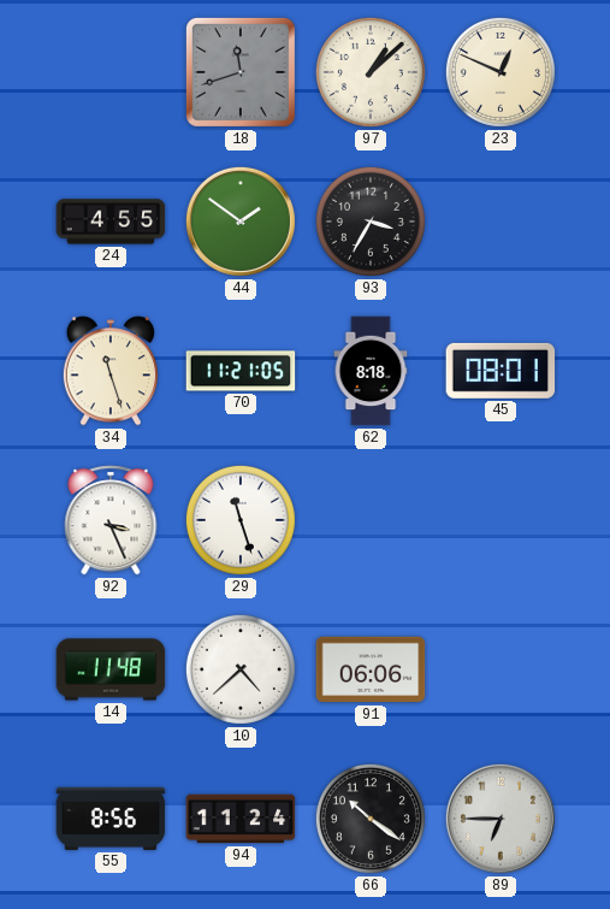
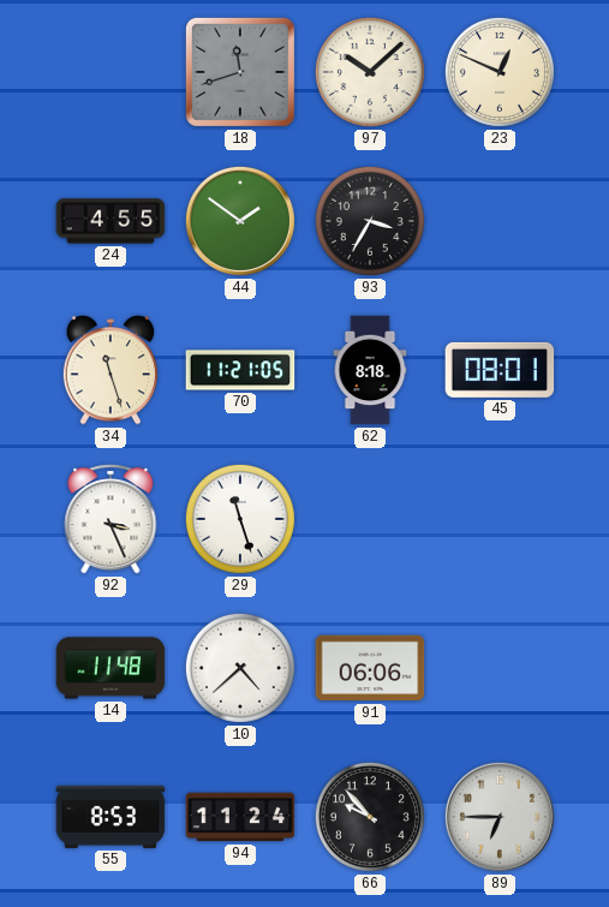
97: 1:08 -> 10:08
55: 8:56 -> 8:53
66: 10:21 -> 9:53
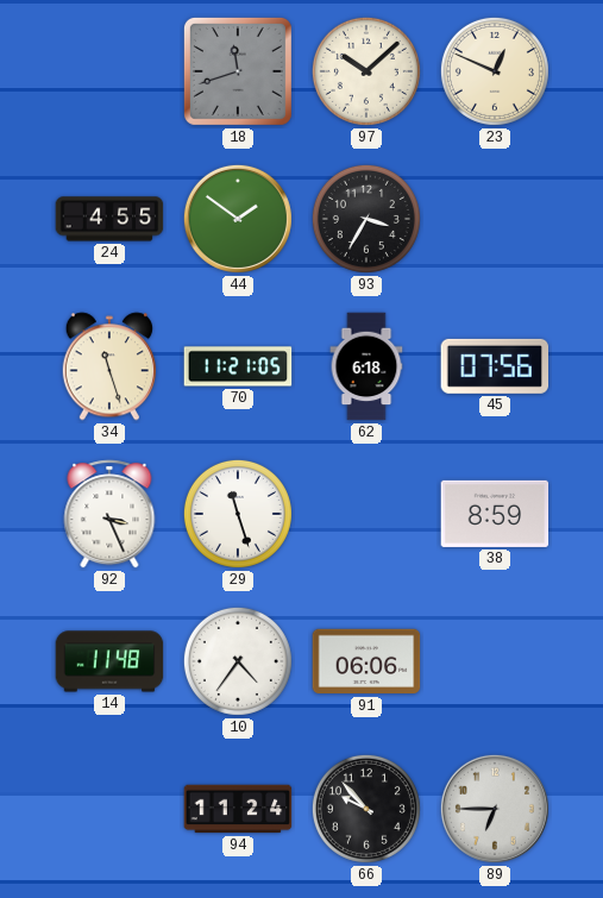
62: 8:18 -> 6:18
45: 08:01 -> 07:56
38: none -> 8:59
10: 4:38 -> 4:36
55: 8:53 -> none
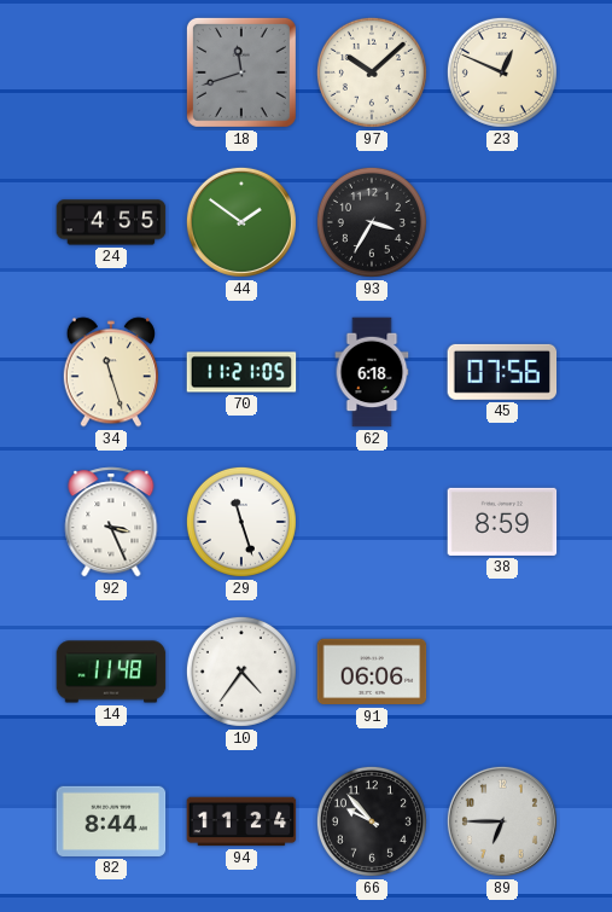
82: none -> 8:44
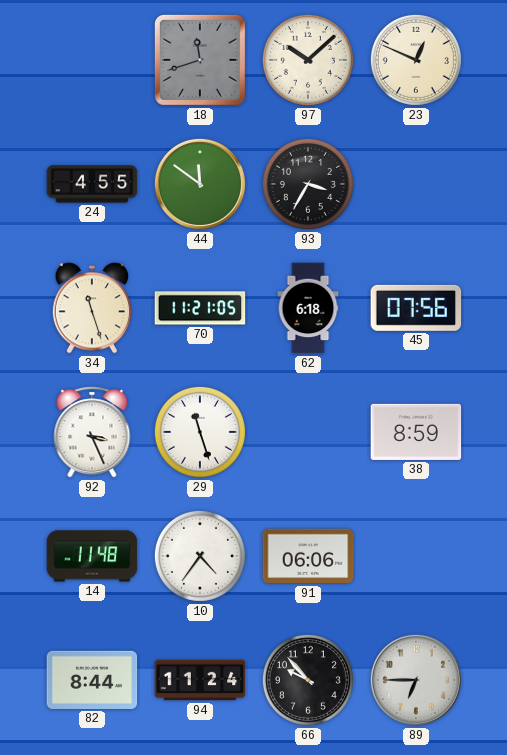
44: 1:51 -> 11:51
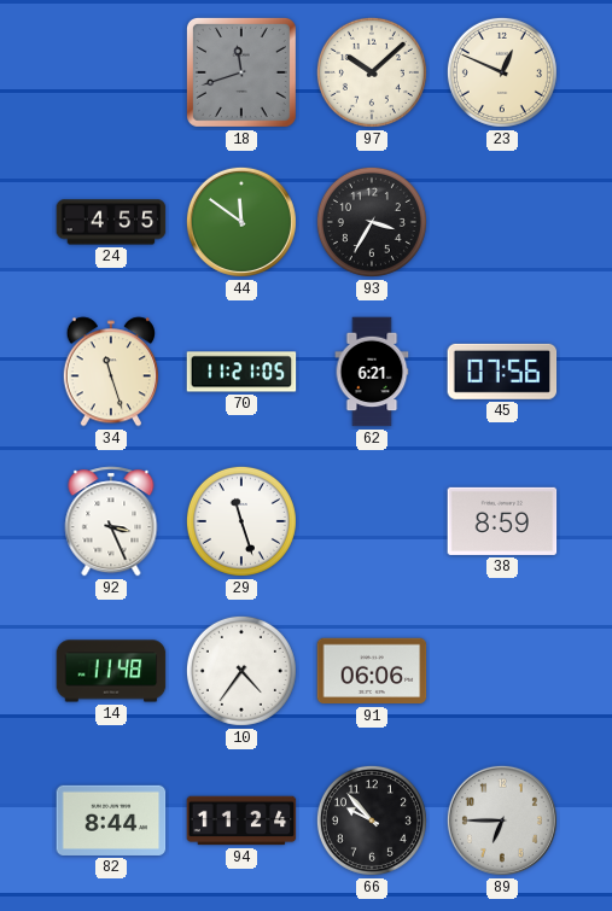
62: 6:18 -> 6:21
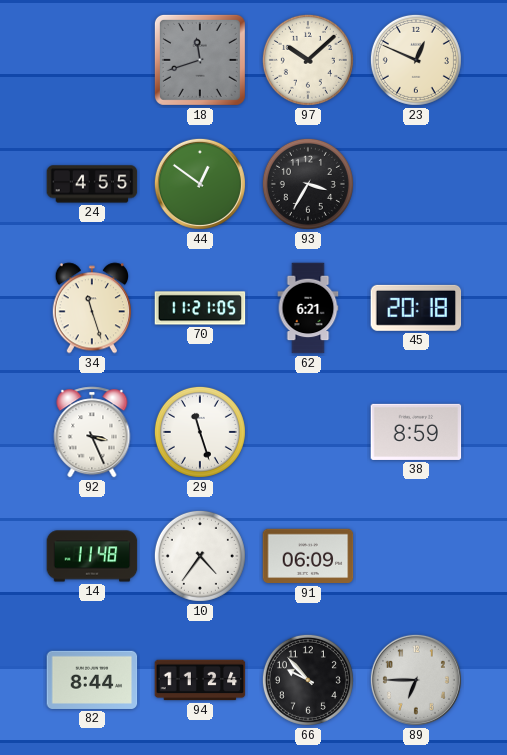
44: 11:51 -> 12:51
45: 07:56 -> 20:18
91: 06:06 -> 06:09
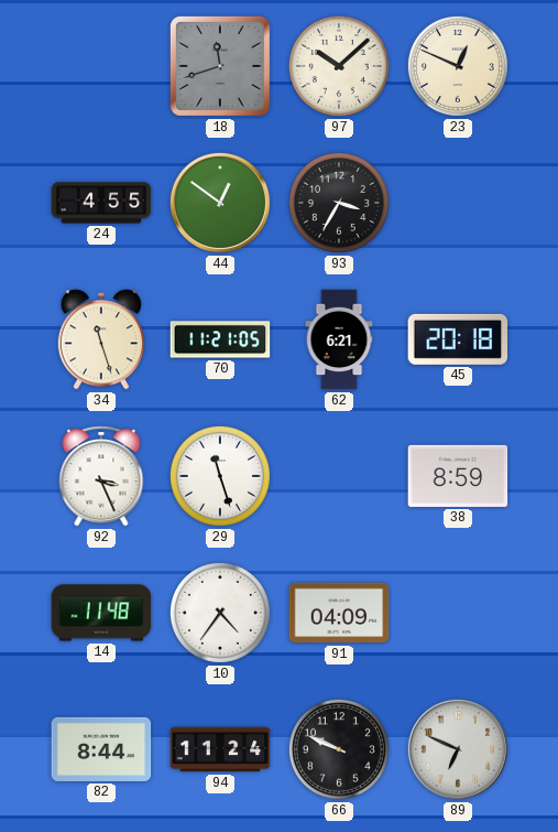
91: 06:09 -> 04:09
66: 9:53 -> 9:49
89: 6:45 -> 6:49
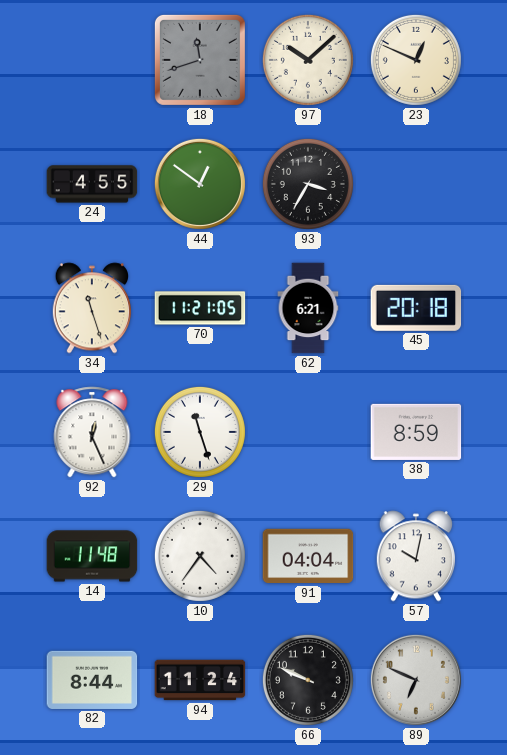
92: 3:26 -> 12:26
91: 04:09 -> 04:04
57: none -> 10:02
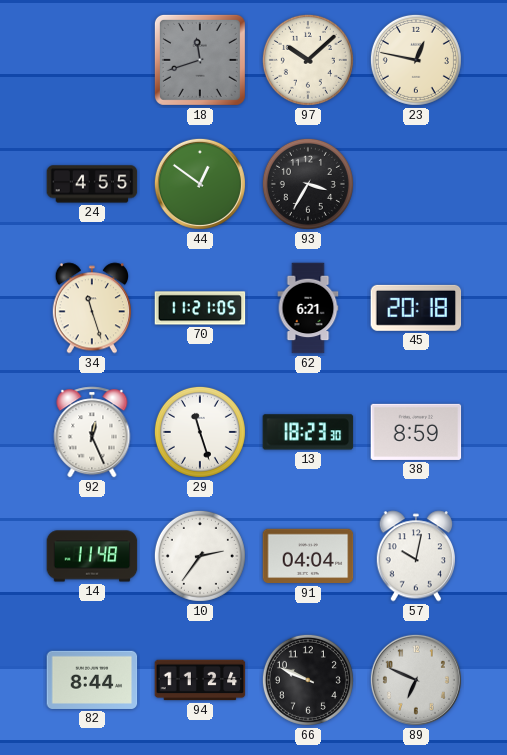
23: 12:49 -> 12:47
13: none -> 18:23
10: 4:36 -> 2:36
